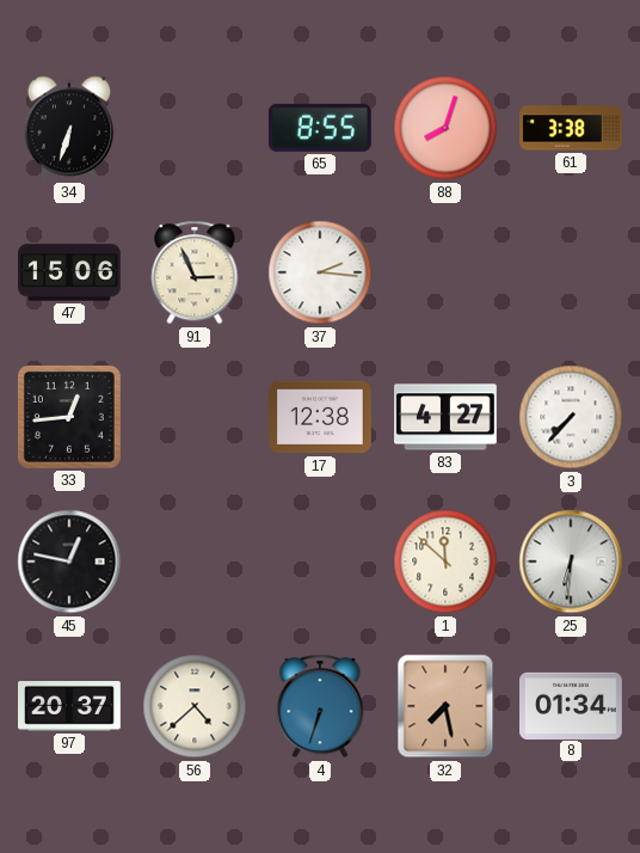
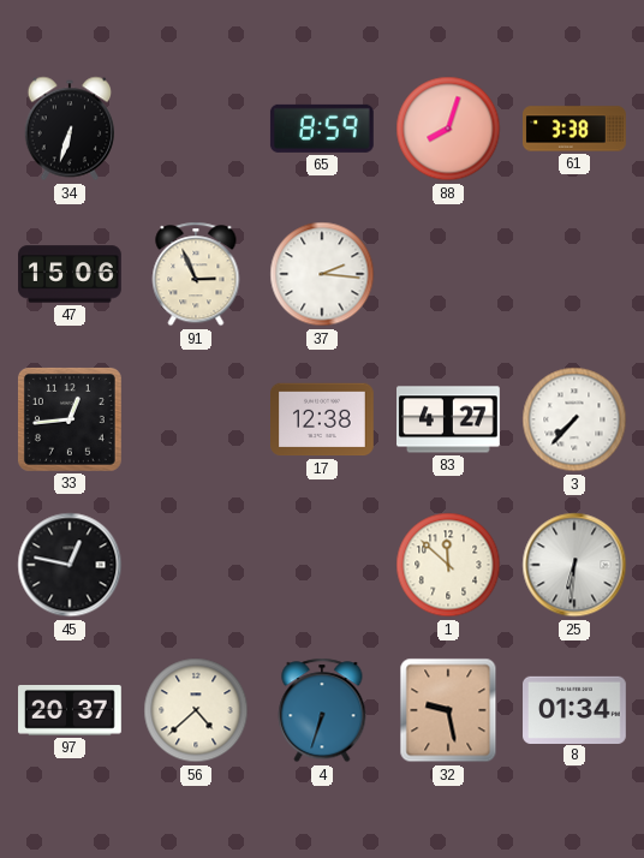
65: 8:55 -> 8:59
32: 7:28 -> 9:28
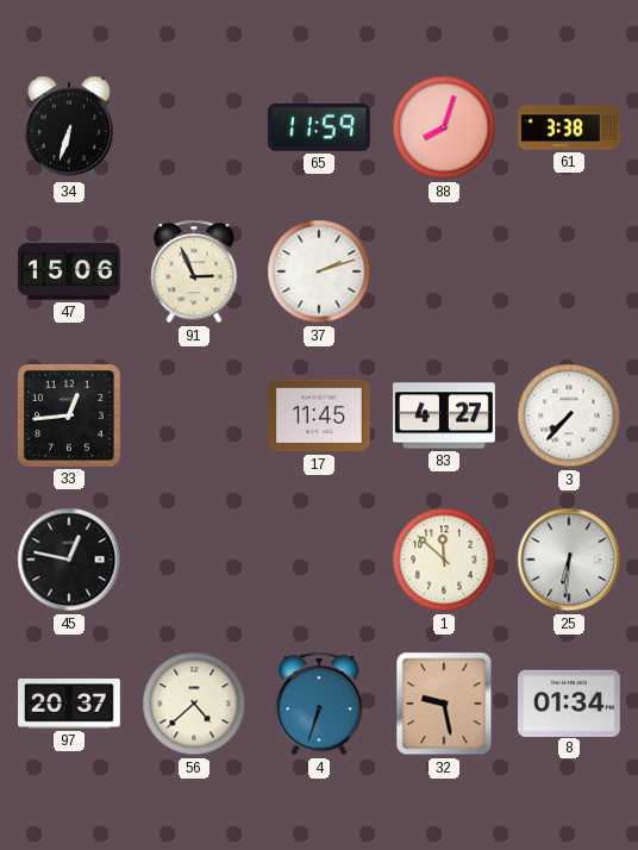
65: 8:59 -> 11:59
37: 2:16 -> 2:12
17: 12:38 -> 11:45
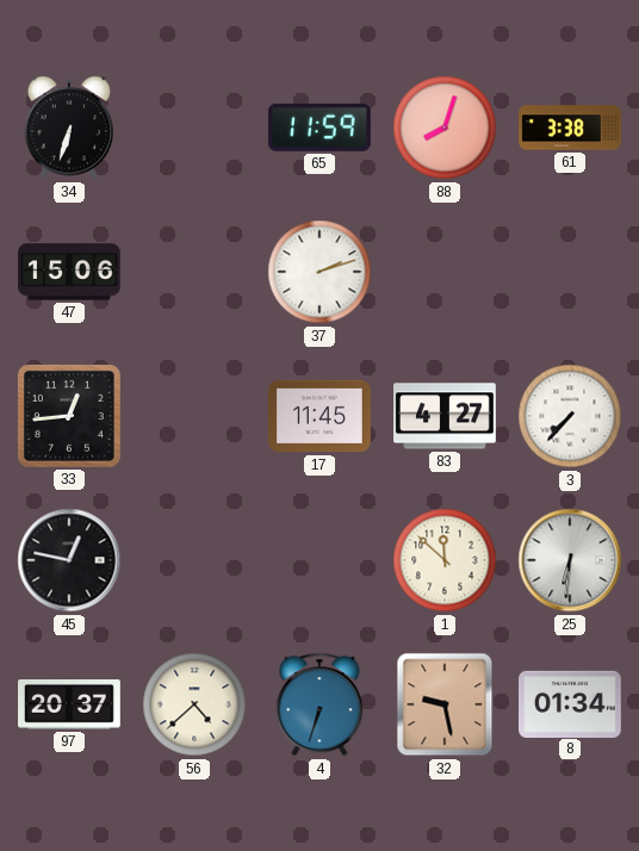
91: 2:56 -> none
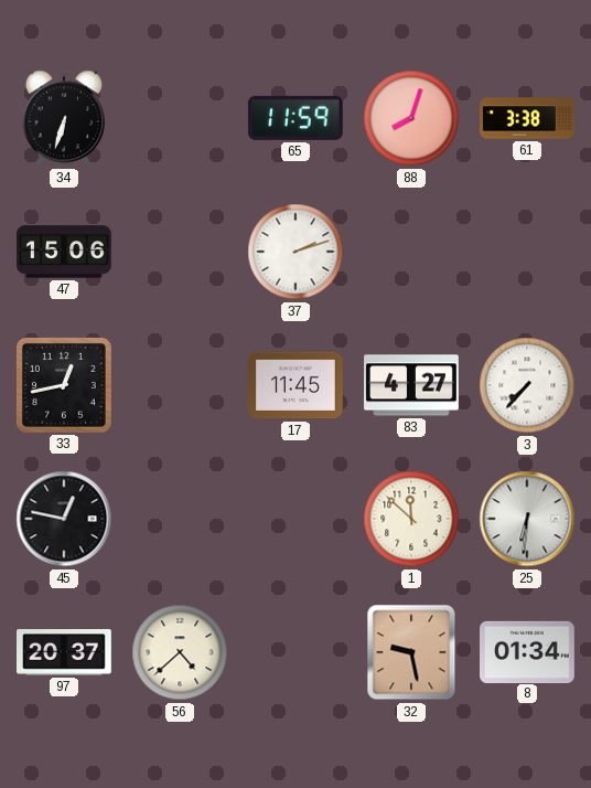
33: 12:44 -> 12:43
4: 6:33 -> none
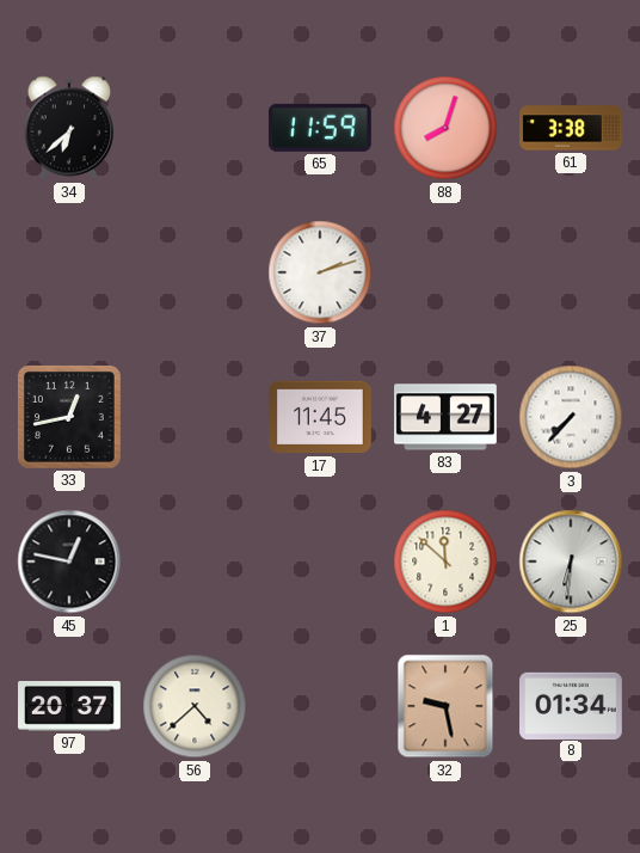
34: 6:33 -> 6:38
47: 15:06 -> none
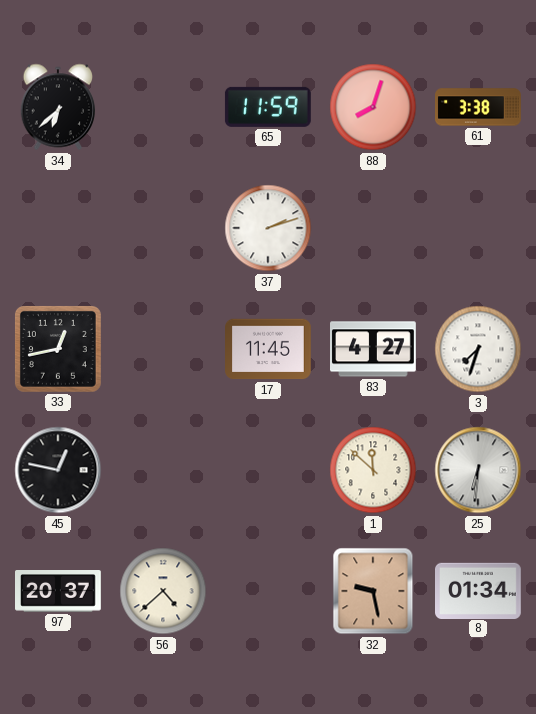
3: 7:37 -> 7:33
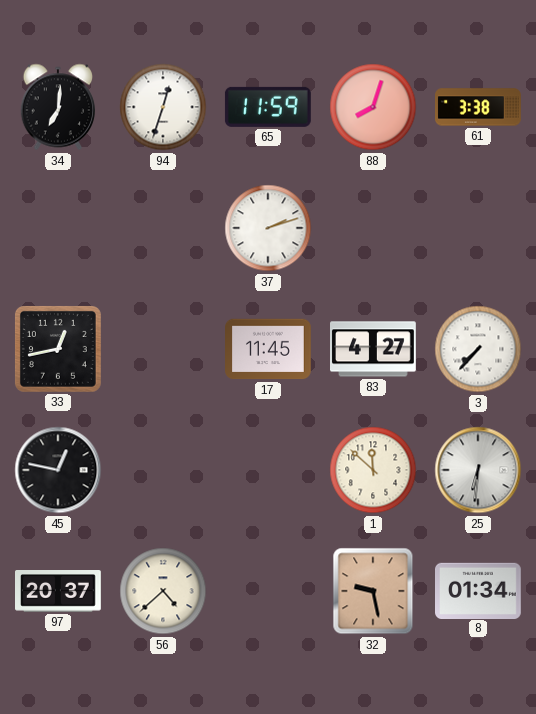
34: 6:38 -> 7:01
94: none -> 12:33
3: 7:33 -> 7:37
